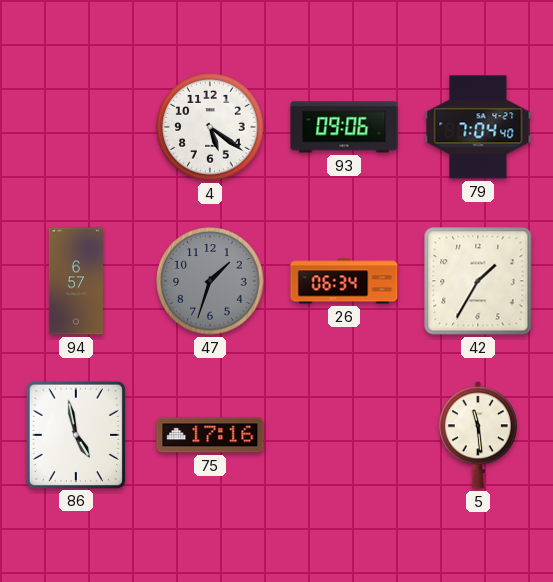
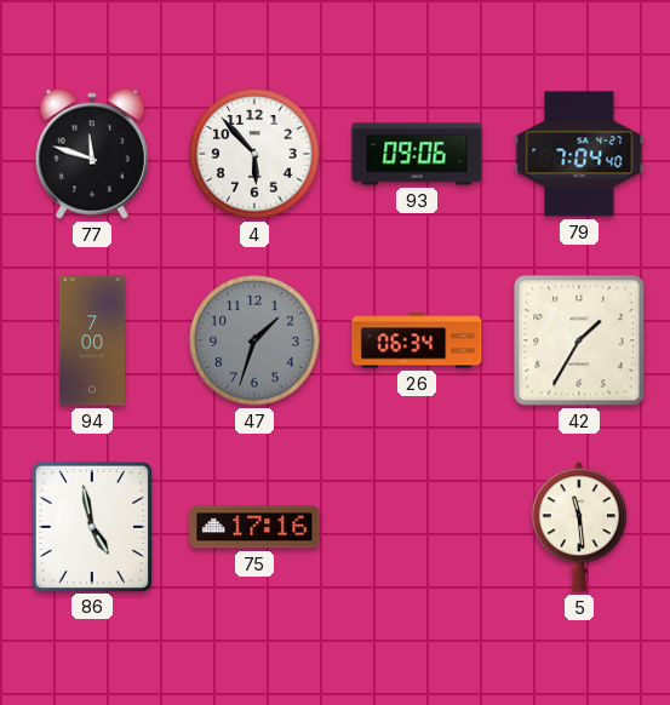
77: none -> 11:48
4: 5:21 -> 5:53
94: 6:57 -> 7:00
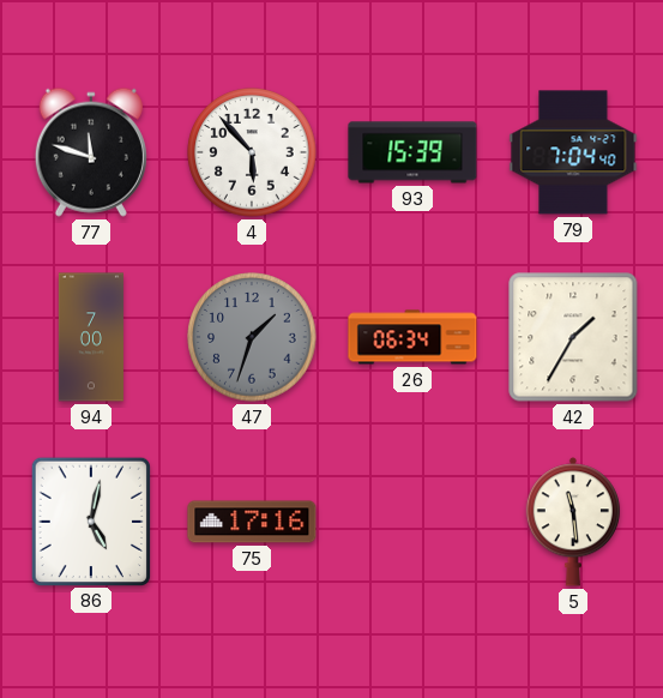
93: 09:06 -> 15:39
86: 4:58 -> 5:02
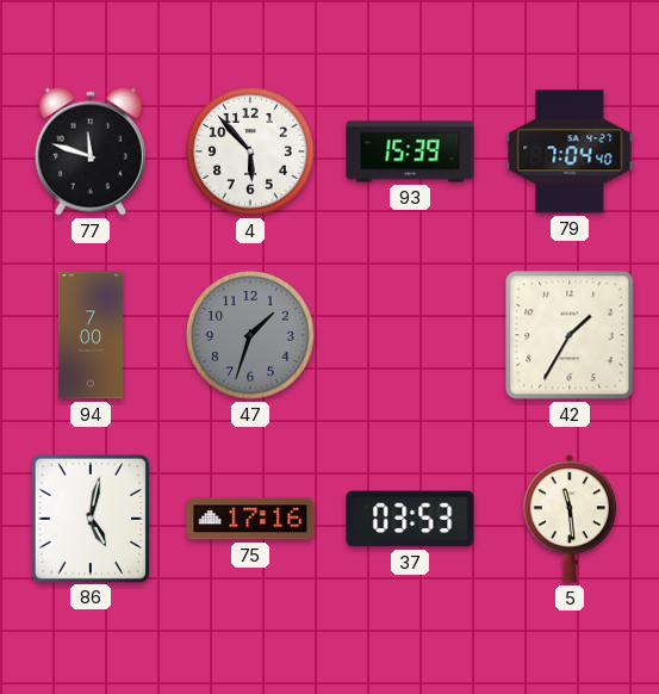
26: 06:34 -> none
37: none -> 03:53
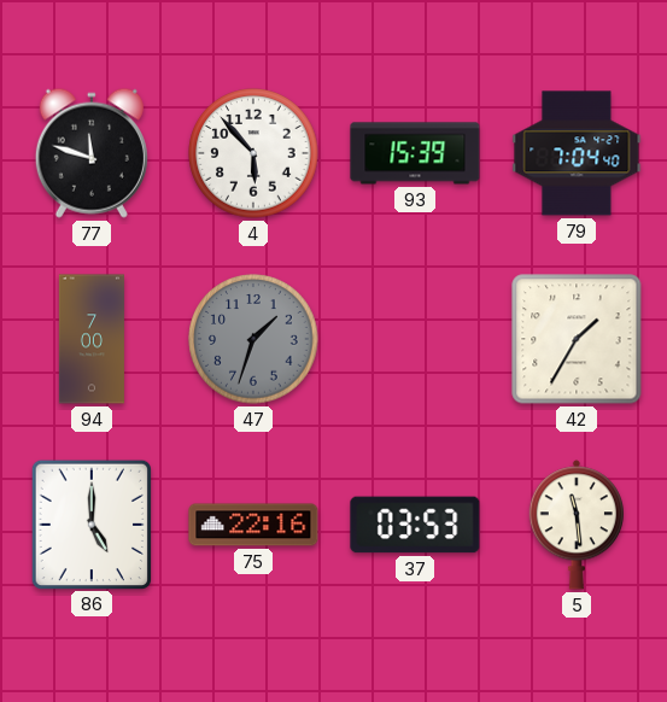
86: 5:02 -> 5:00
75: 17:16 -> 22:16
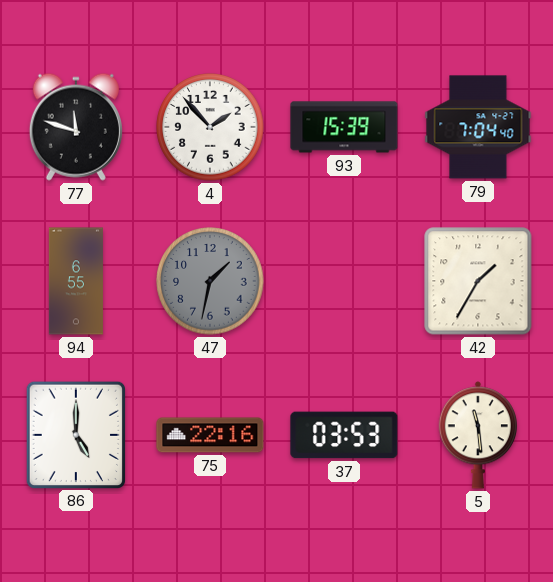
4: 5:53 -> 1:53
94: 7:00 -> 6:55
47: 1:33 -> 1:32
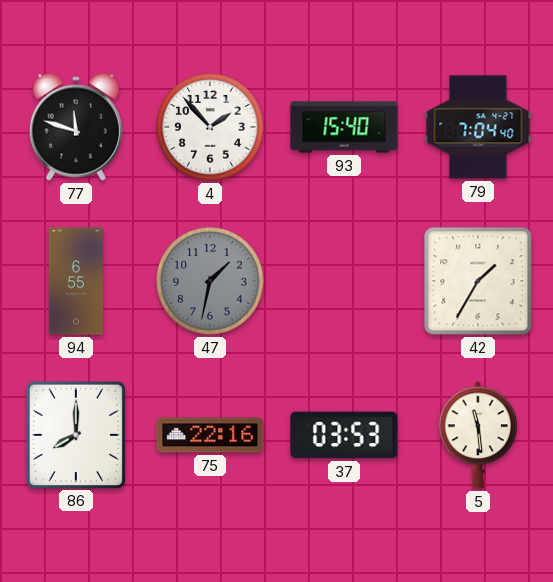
93: 15:39 -> 15:40
86: 5:00 -> 8:00
